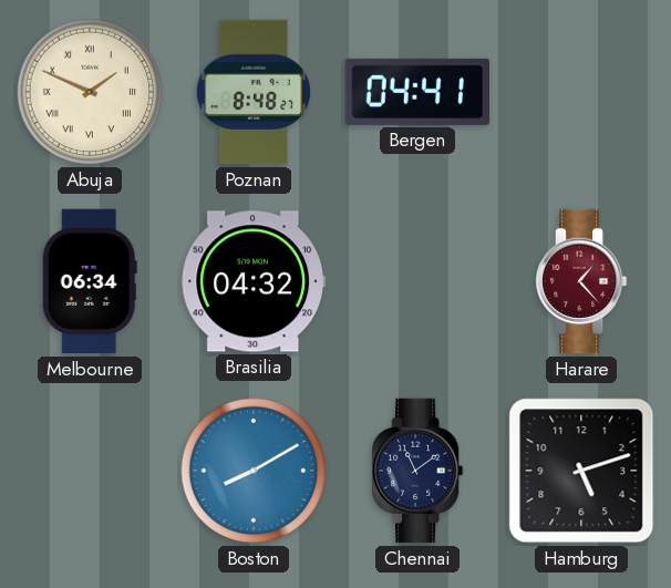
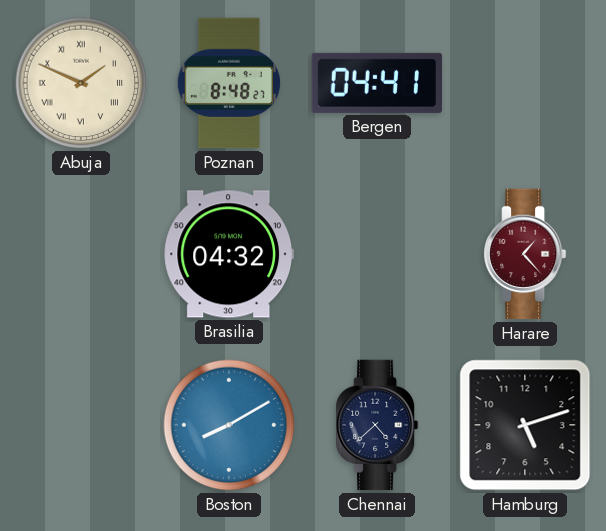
Melbourne: 06:34 -> none
Chennai: 11:09 -> 4:38
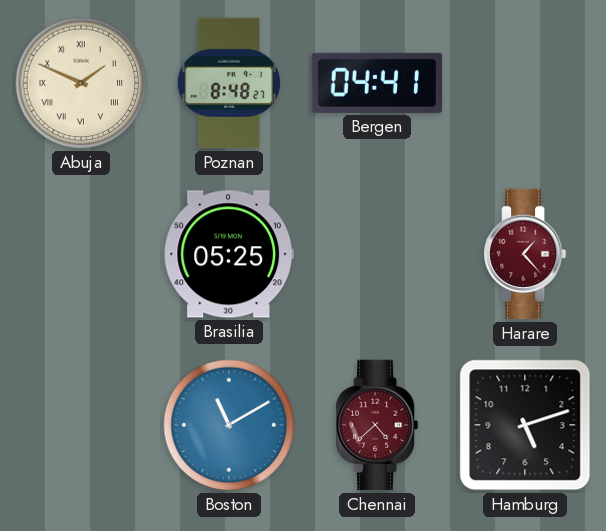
Brasilia: 04:32 -> 05:25
Boston: 8:10 -> 11:10
Chennai dial: navy -> burgundy
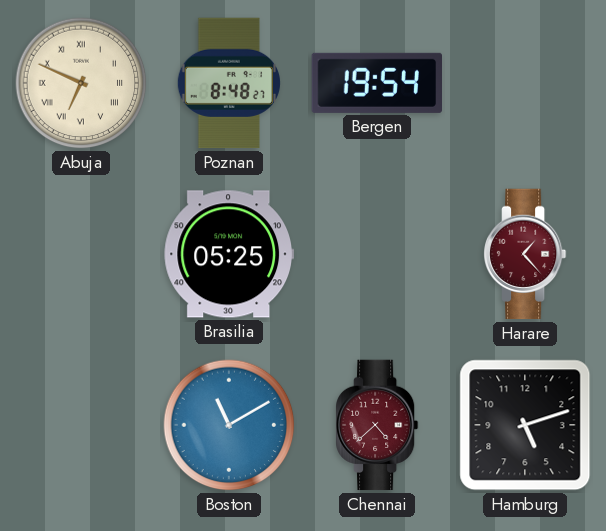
Abuja: 1:49 -> 6:49
Bergen: 04:41 -> 19:54
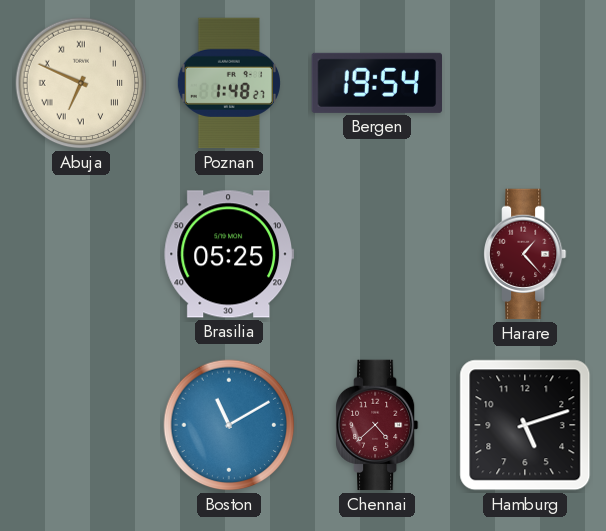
Poznan: 8:48 -> 1:48
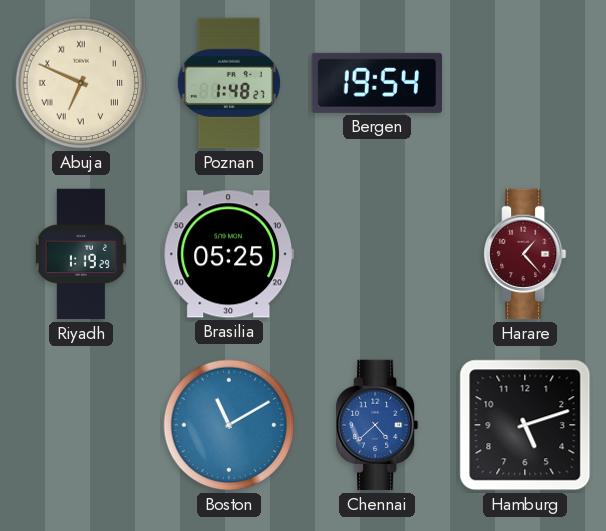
Riyadh: none -> 1:19
Chennai dial: burgundy -> blue
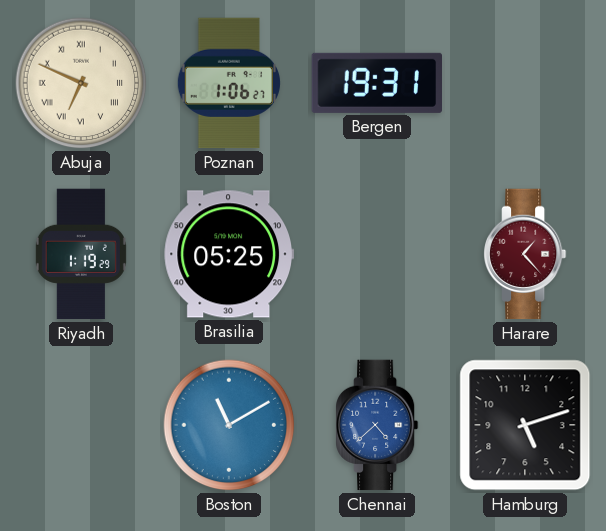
Poznan: 1:48 -> 1:06
Bergen: 19:54 -> 19:31
